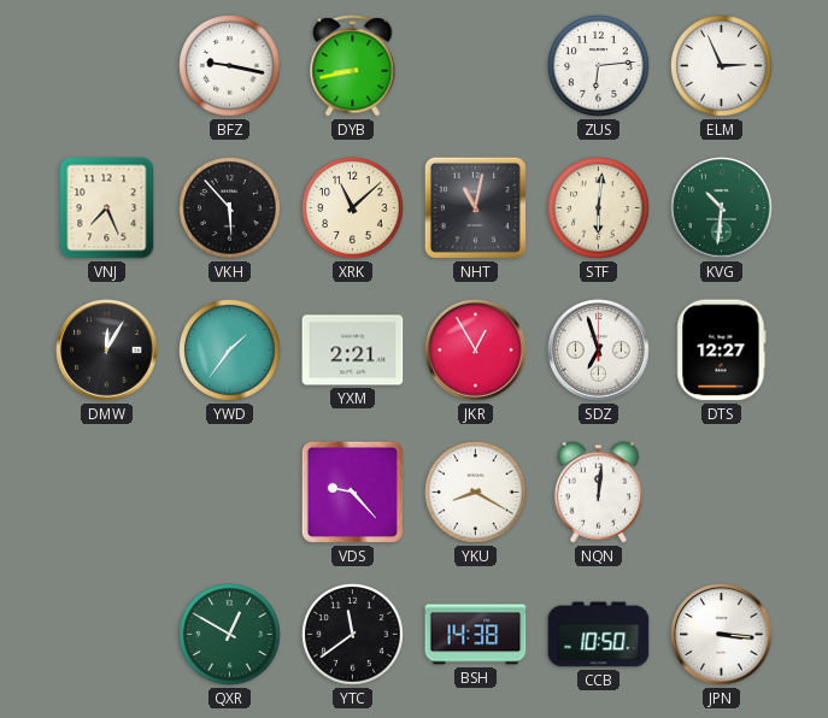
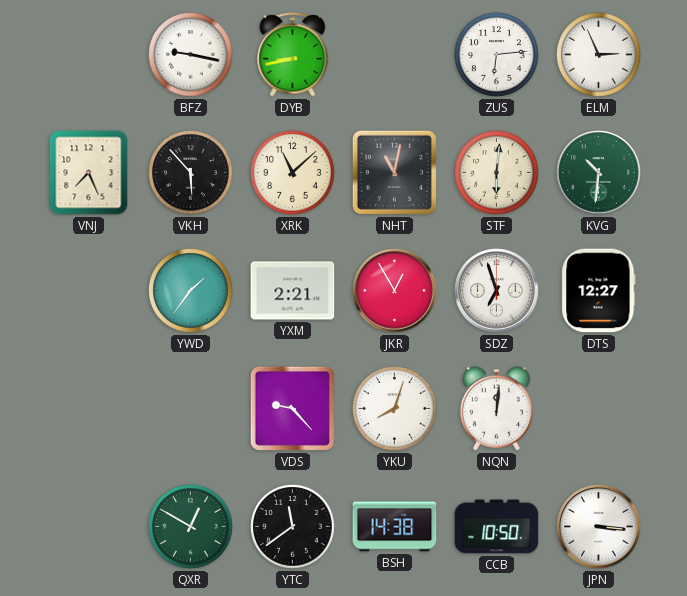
DMW: 12:05 -> none
YKU: 8:20 -> 8:03
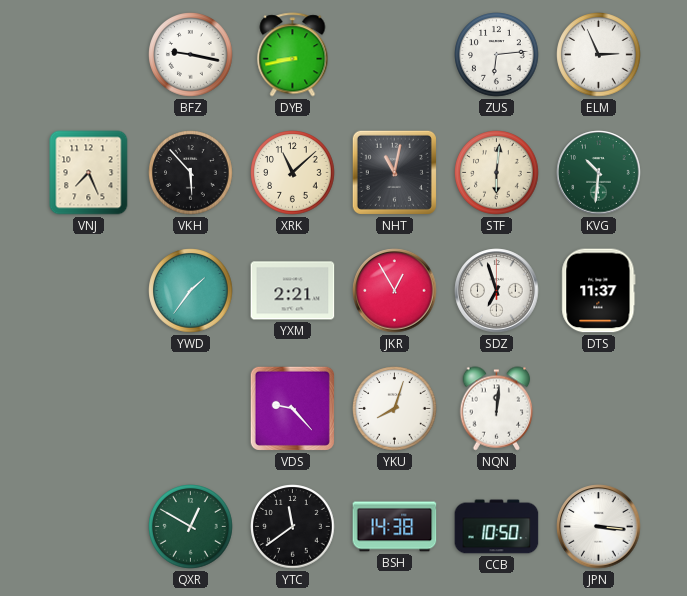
DTS: 12:27 -> 11:37
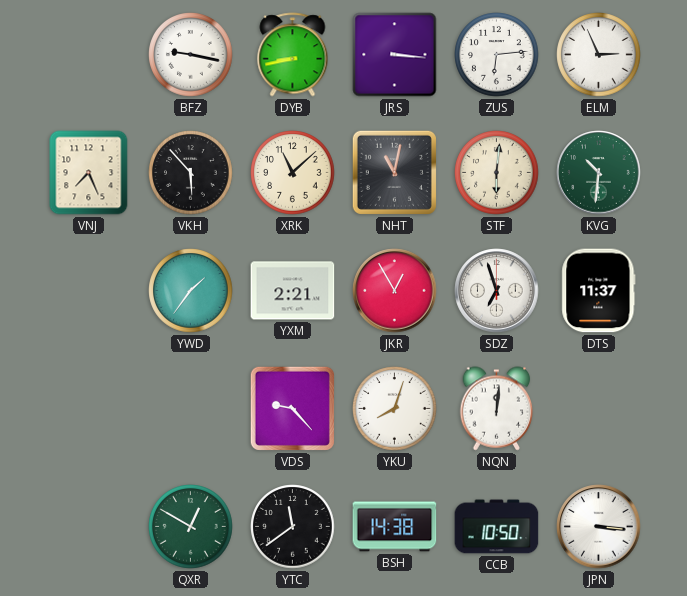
JRS: none -> 3:16
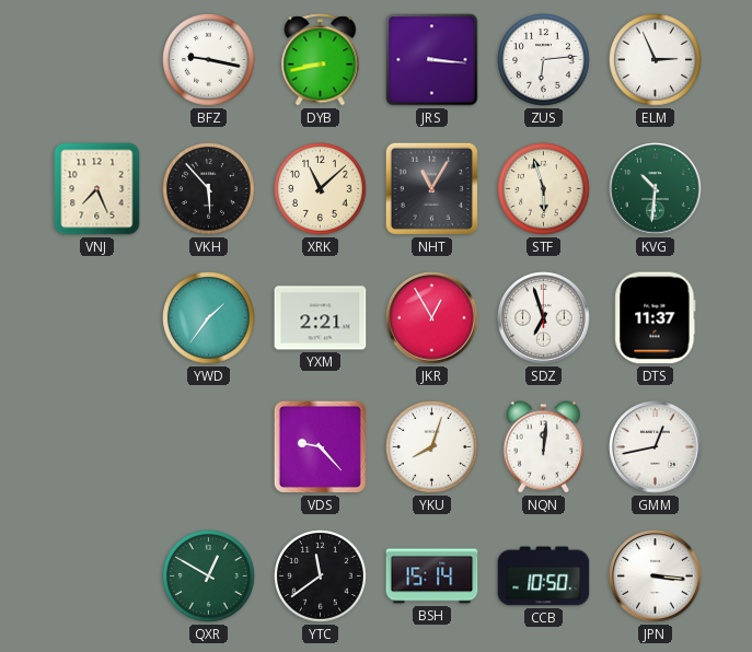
NHT: 11:02 -> 11:05
STF: 6:01 -> 5:57
GMM: none -> 12:43
BSH: 14:38 -> 15:14
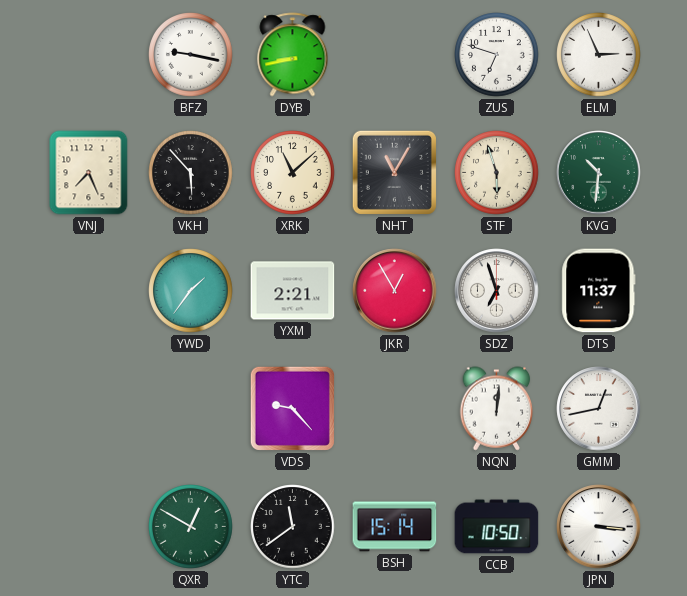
JRS: 3:16 -> none
ZUS: 6:14 -> 6:48
YKU: 8:03 -> none
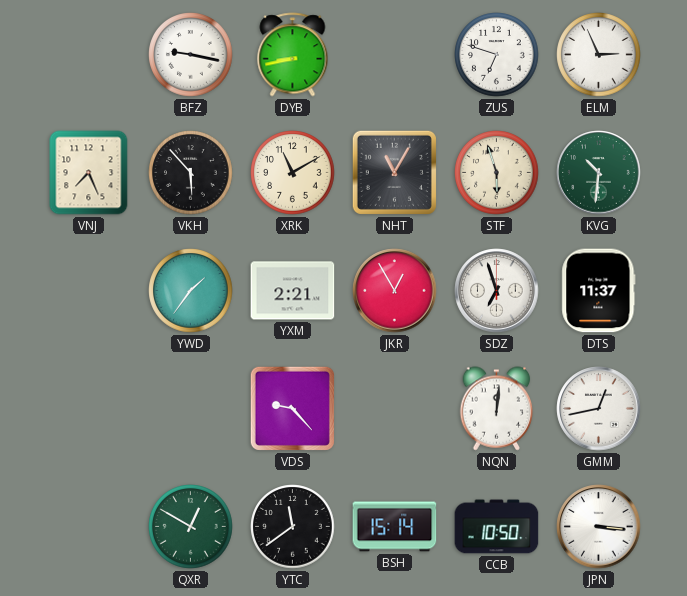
XRK: 11:08 -> 11:10
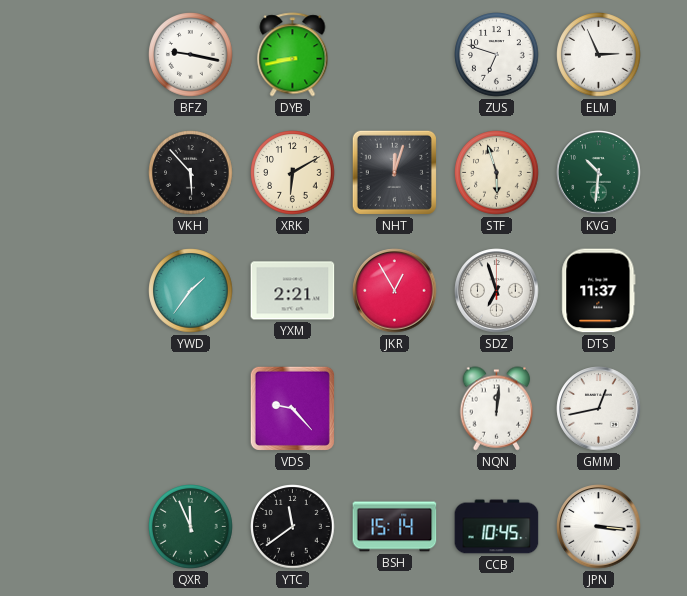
VNJ: 7:26 -> none
XRK: 11:10 -> 6:10
NHT: 11:05 -> 12:03
QXR: 12:50 -> 11:56
CCB: 10:50 -> 10:45
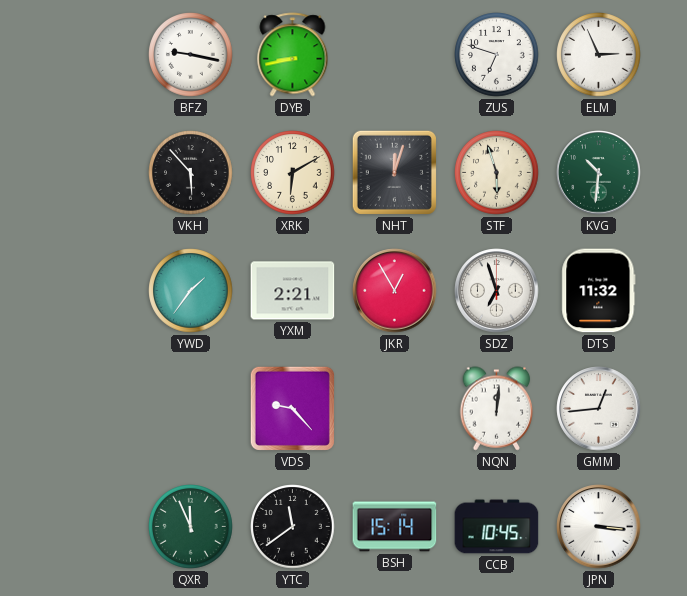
DTS: 11:37 -> 11:32
GMM: 12:43 -> 12:44
